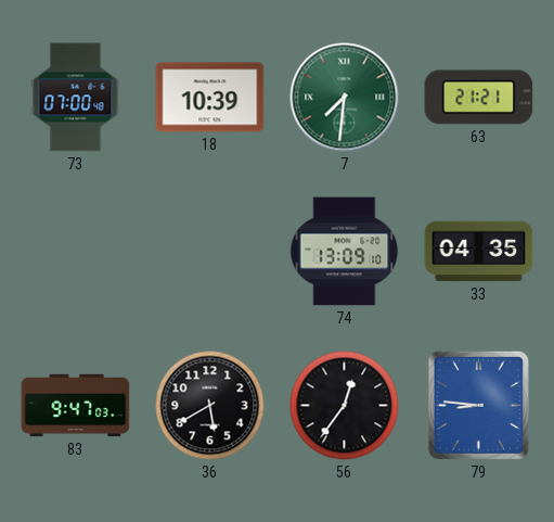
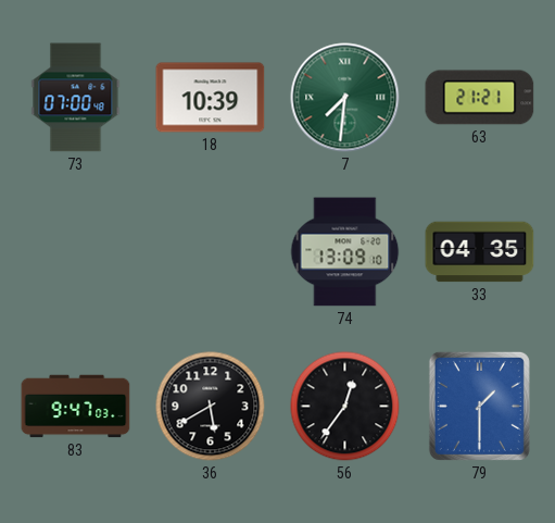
79: 8:46 -> 1:30
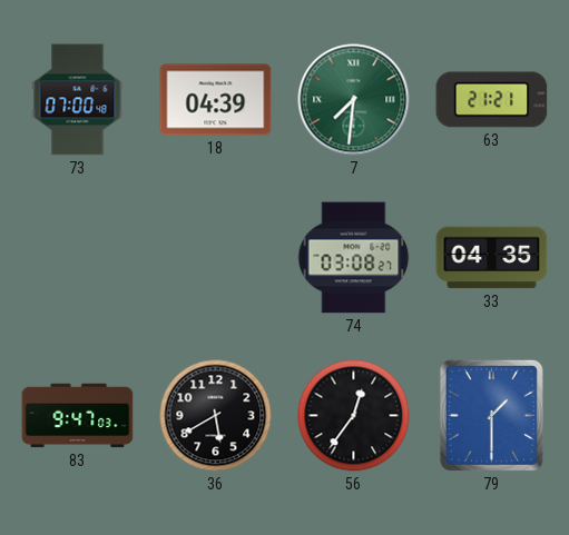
18: 10:39 -> 04:39
74: 13:09 -> 03:08
